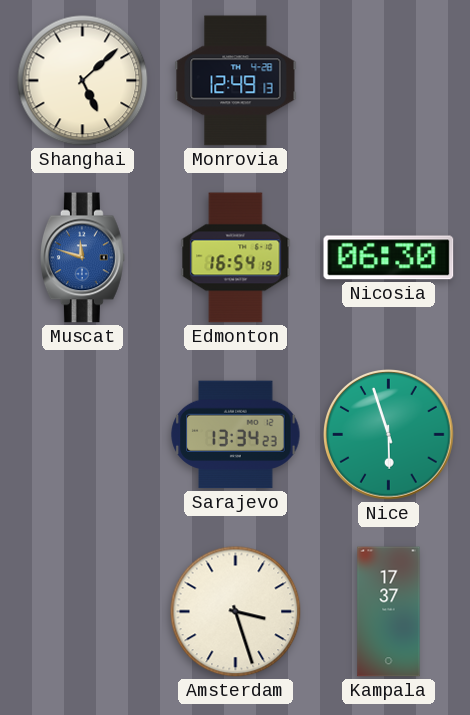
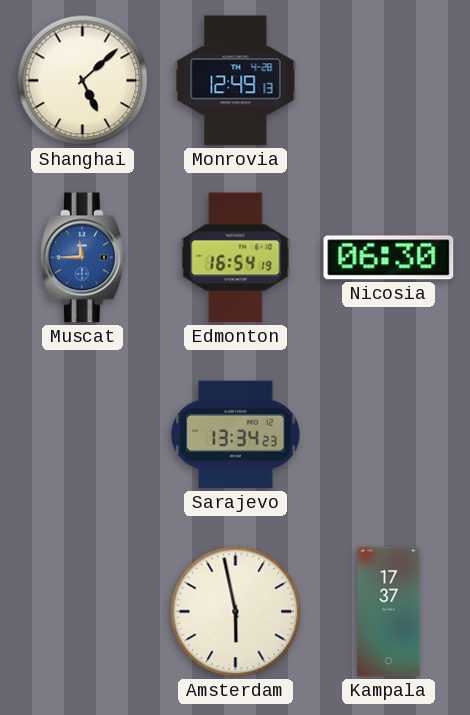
Muscat: 11:48 -> 11:45
Nice: 5:57 -> none
Amsterdam: 3:27 -> 5:58
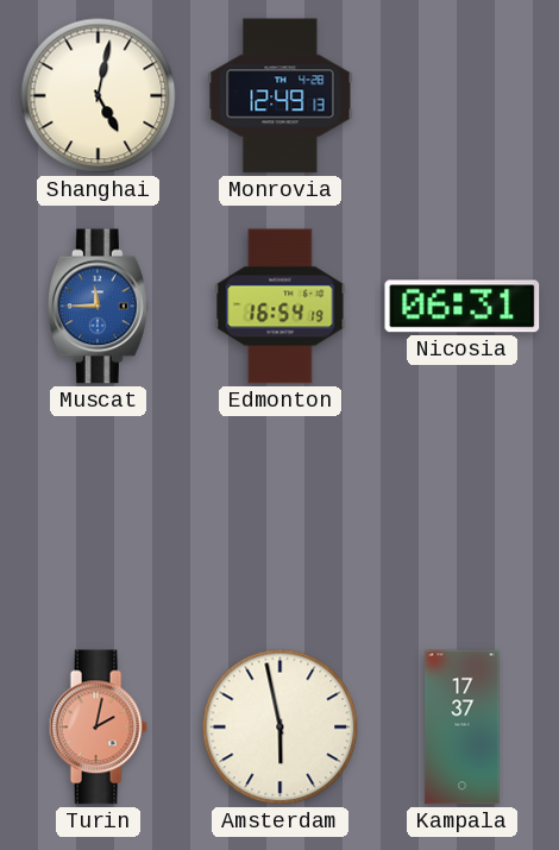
Shanghai: 5:08 -> 5:02
Nicosia: 06:30 -> 06:31
Sarajevo: 13:34 -> none
Turin: none -> 2:02
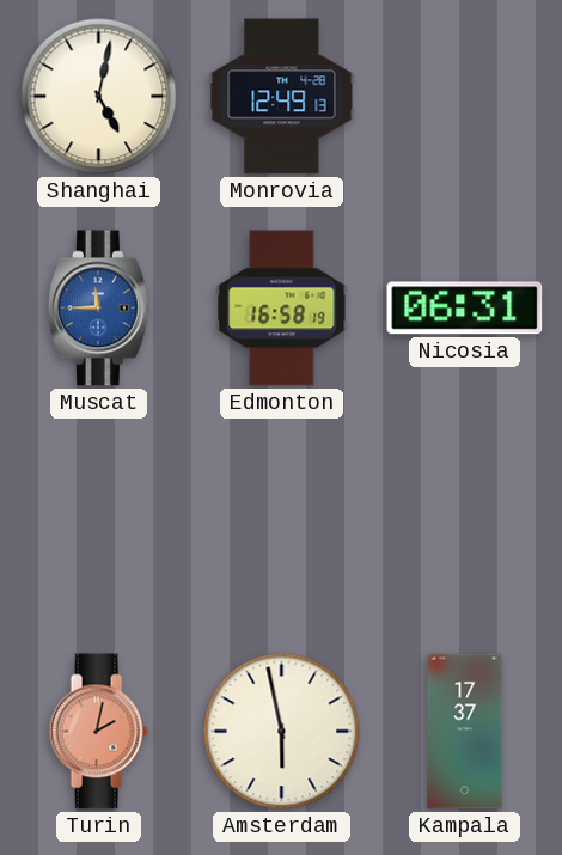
Edmonton: 16:54 -> 16:58
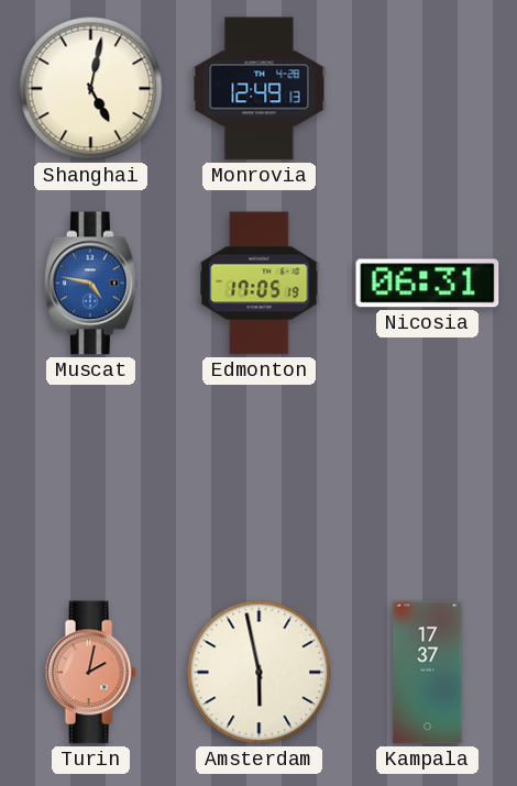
Muscat: 11:45 -> 4:47
Edmonton: 16:58 -> 17:05
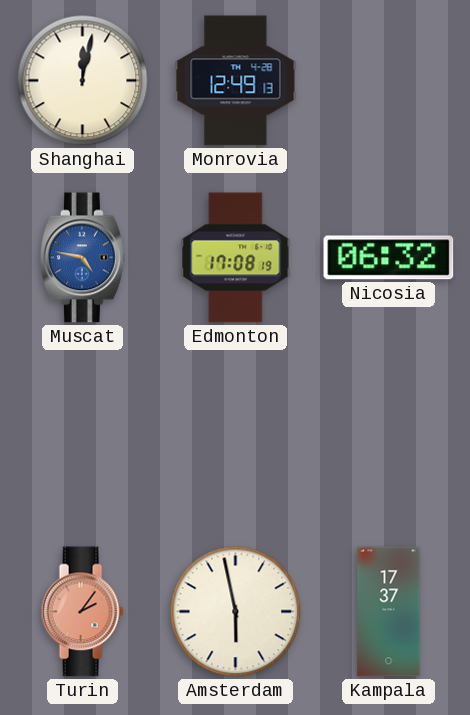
Shanghai: 5:02 -> 12:02
Edmonton: 17:05 -> 17:08
Nicosia: 06:31 -> 06:32
Turin: 2:02 -> 2:06
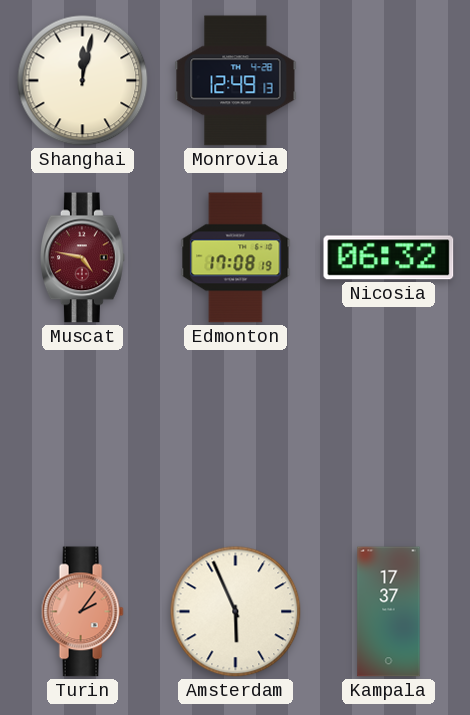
Muscat dial: blue -> burgundy
Amsterdam: 5:58 -> 5:56
